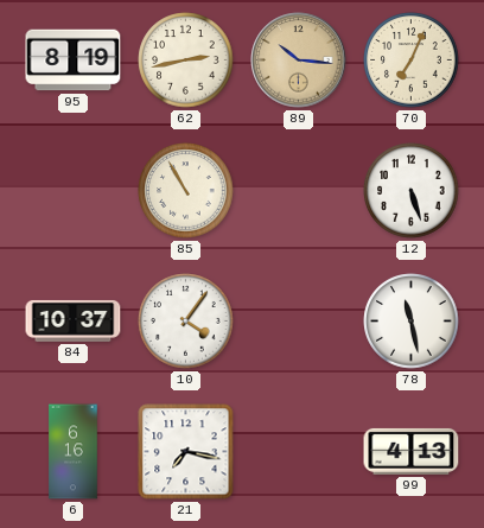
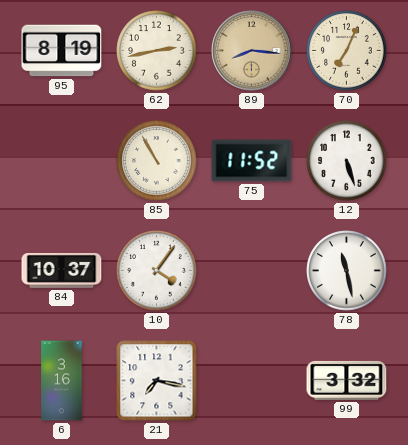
89: 10:16 -> 8:16
75: none -> 11:52
6: 6:16 -> 3:16
99: 4:13 -> 3:32
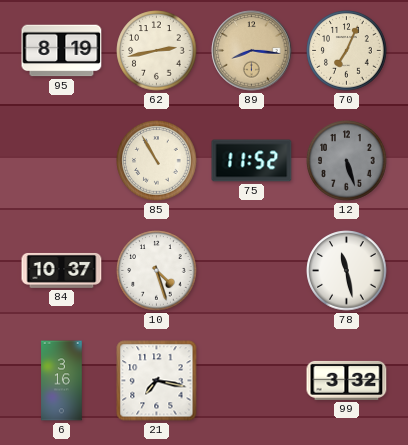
12 dial: white -> grey
10: 4:06 -> 4:27
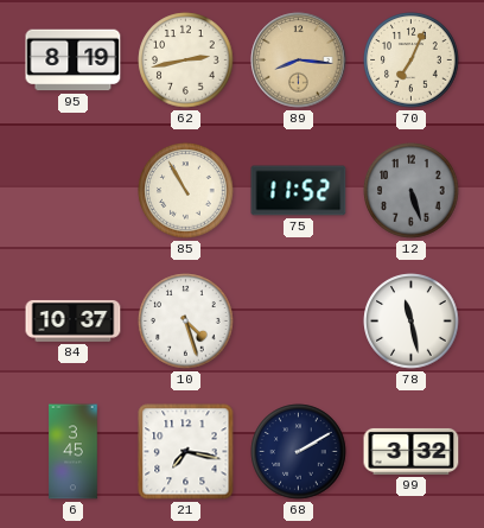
6: 3:16 -> 3:45
68: none -> 2:10
